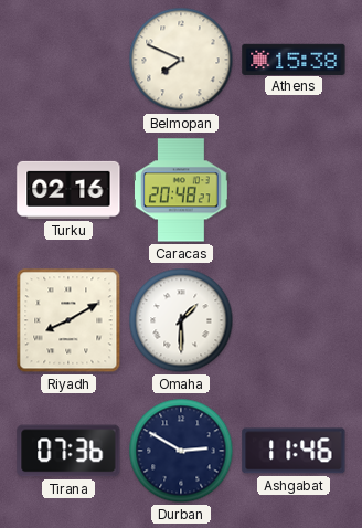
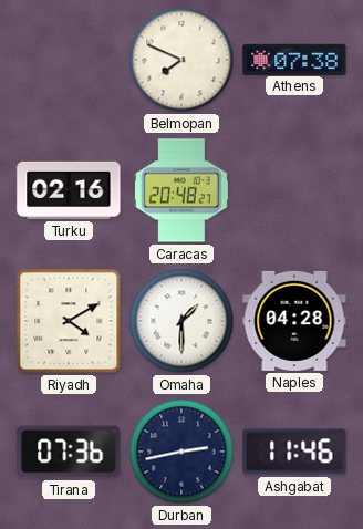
Athens: 15:38 -> 07:38
Riyadh: 8:10 -> 4:10
Naples: none -> 04:28
Durban: 2:50 -> 2:43
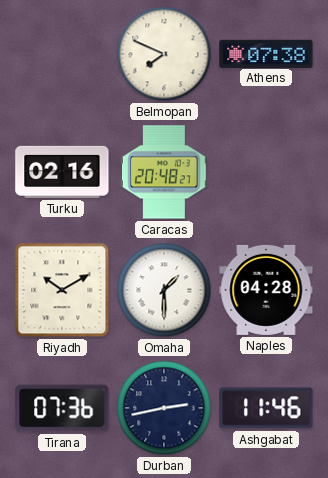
Riyadh: 4:10 -> 10:10
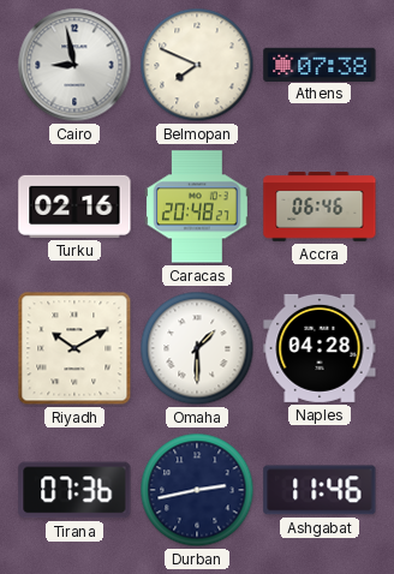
Cairo: none -> 8:58
Accra: none -> 06:46
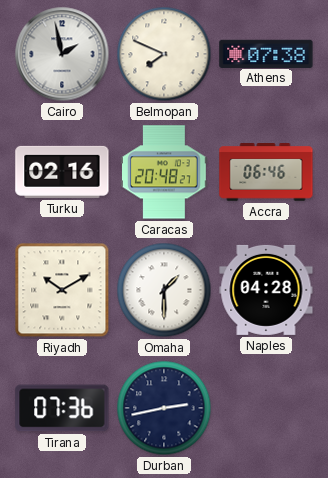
Cairo: 8:58 -> 1:58
Ashgabat: 11:46 -> none
